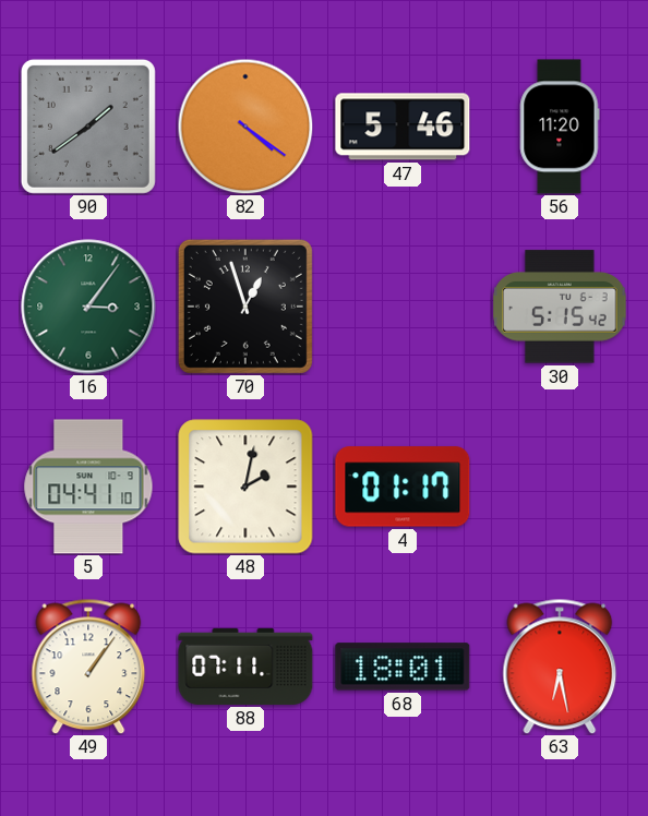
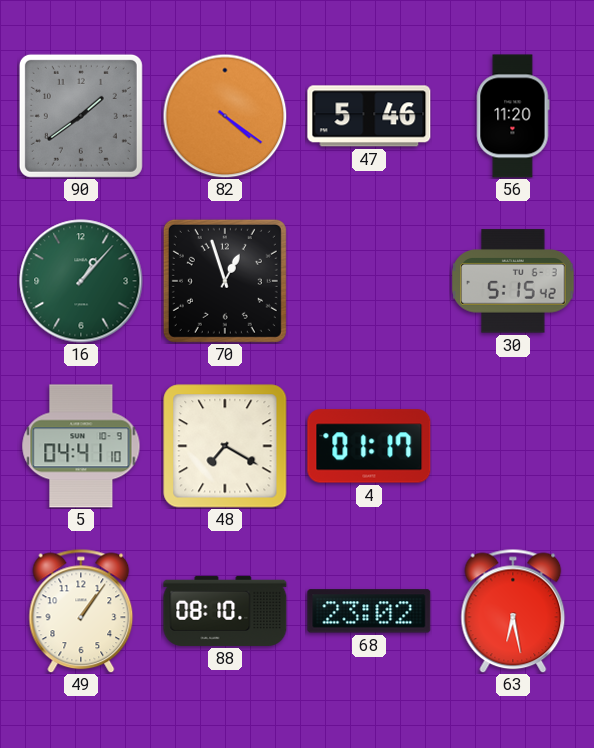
16: 3:06 -> 1:07
48: 2:02 -> 7:20
88: 07:11 -> 08:10
68: 18:01 -> 23:02
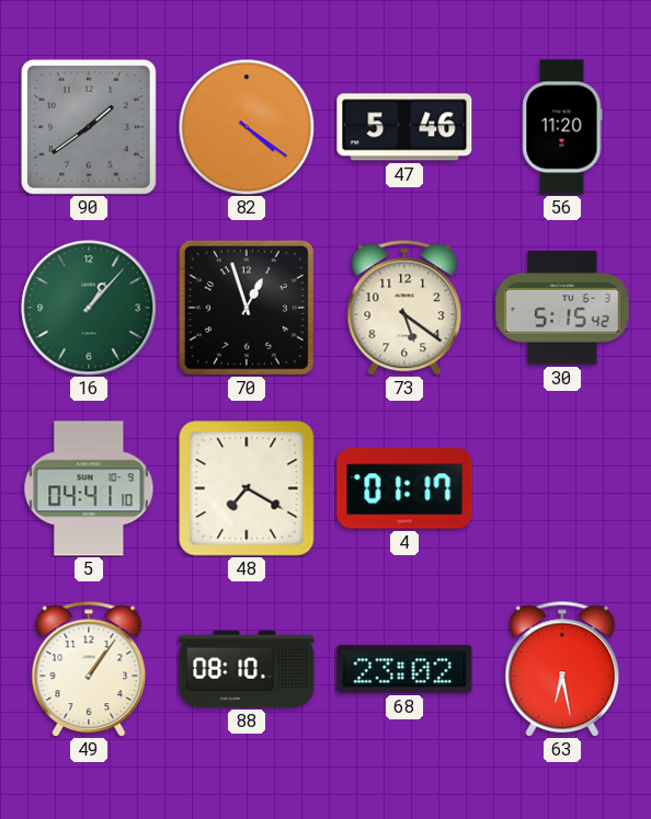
73: none -> 5:21
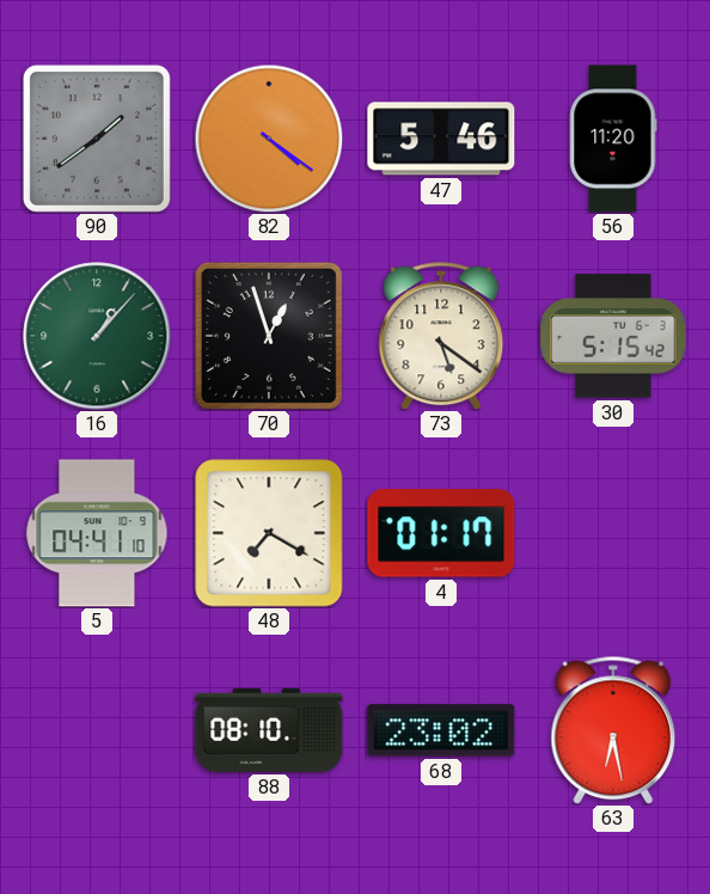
49: 1:06 -> none
